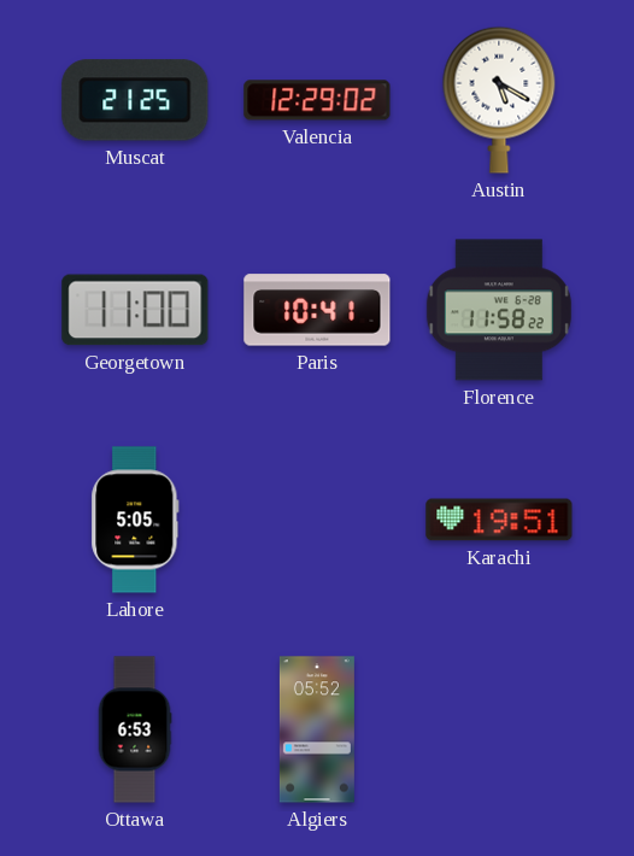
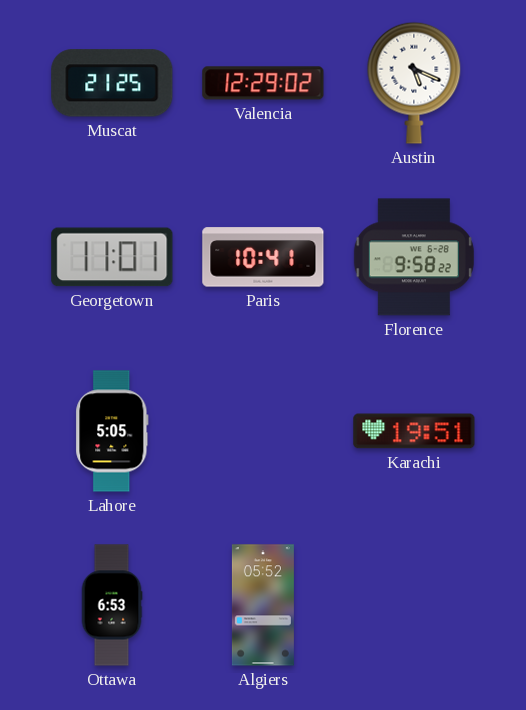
Austin: 5:20 -> 5:19
Georgetown: 11:00 -> 11:01
Florence: 11:58 -> 9:58
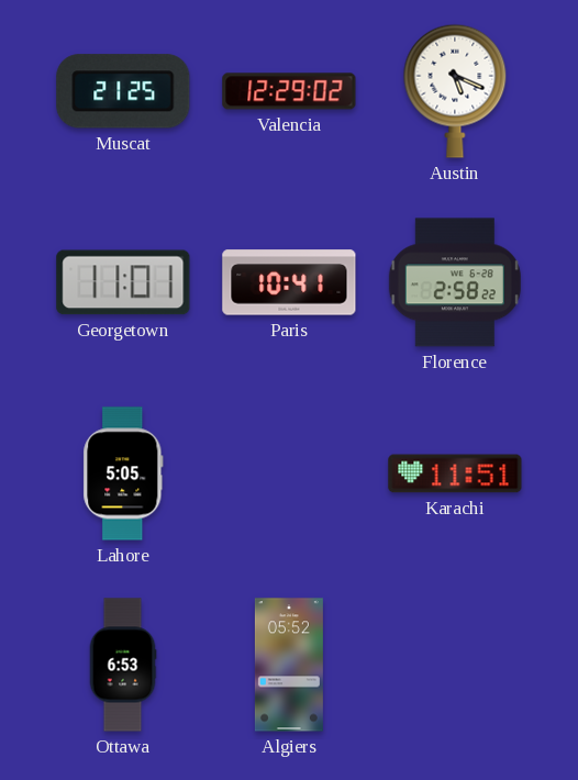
Florence: 9:58 -> 2:58
Karachi: 19:51 -> 11:51
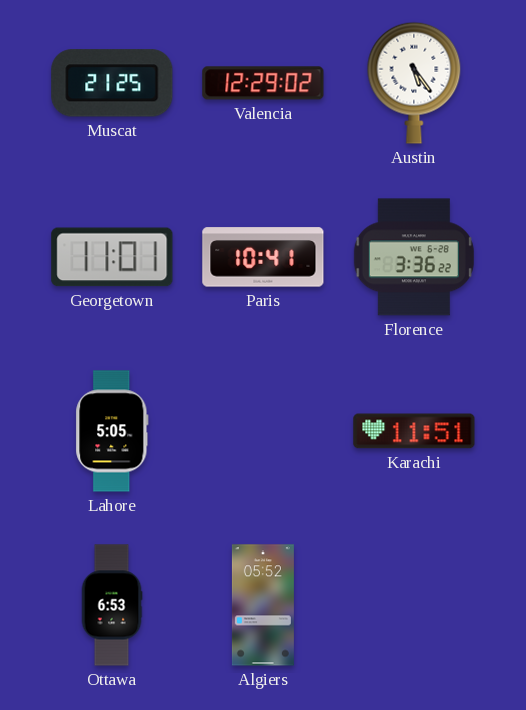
Austin: 5:19 -> 5:24
Florence: 2:58 -> 3:36
